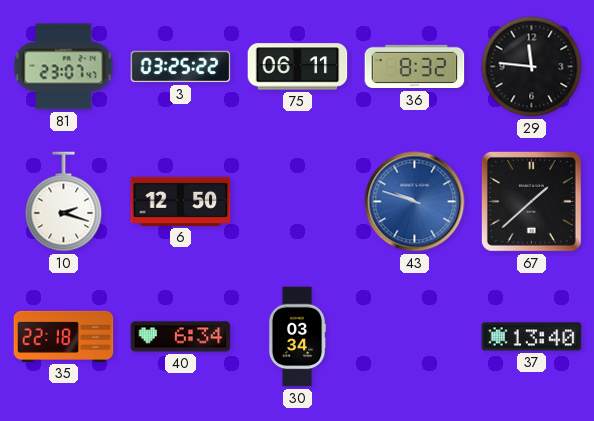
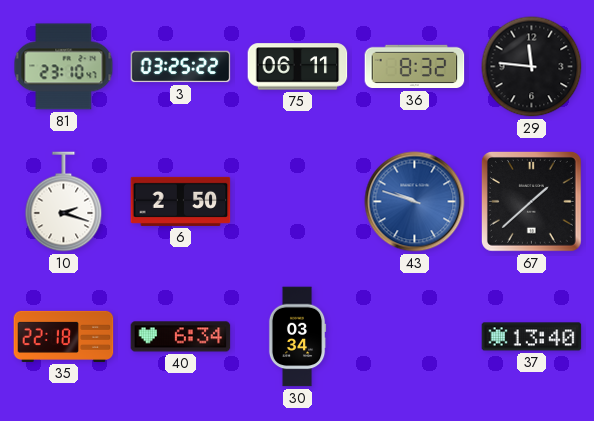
81: 23:07 -> 23:10
6: 12:50 -> 2:50
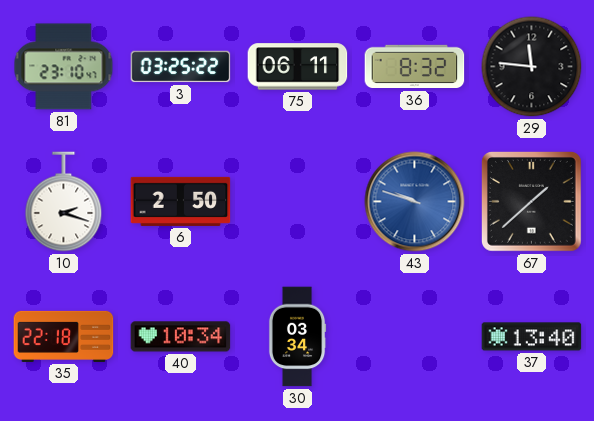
40: 6:34 -> 10:34
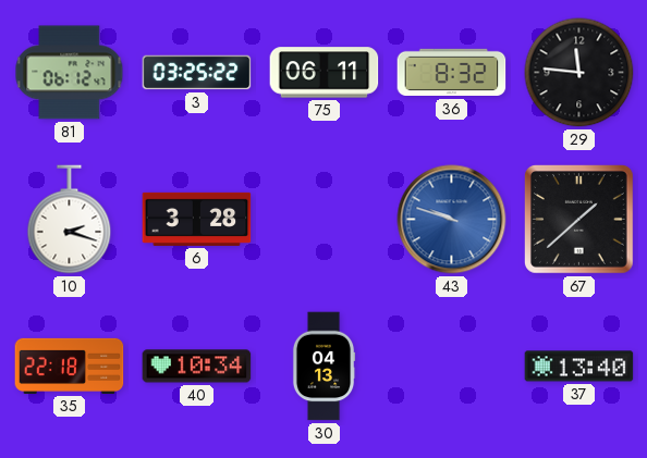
81: 23:10 -> 06:12
6: 2:50 -> 3:28
30: 03:34 -> 04:13
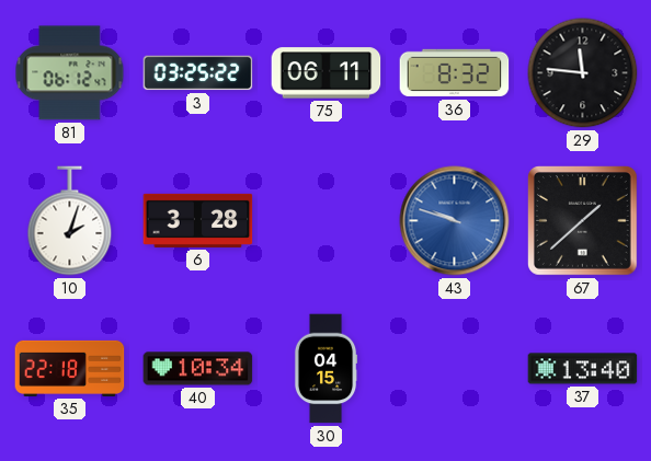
10: 2:18 -> 2:03
30: 04:13 -> 04:15
